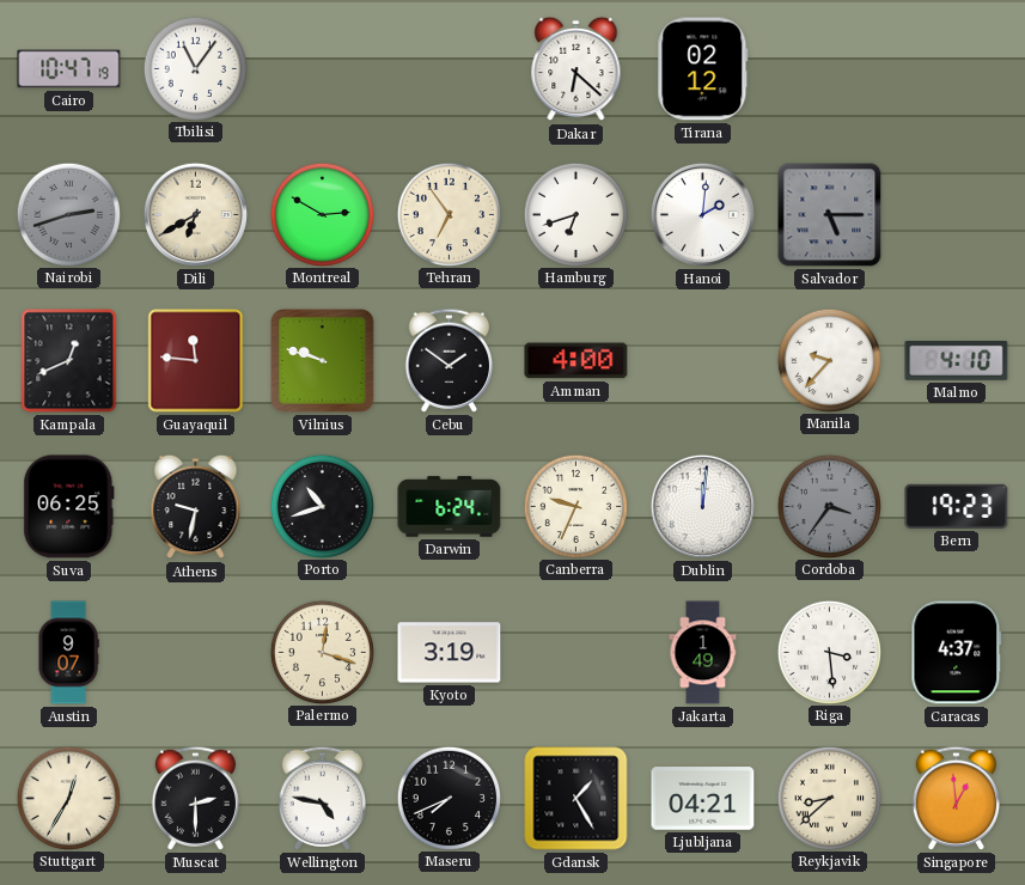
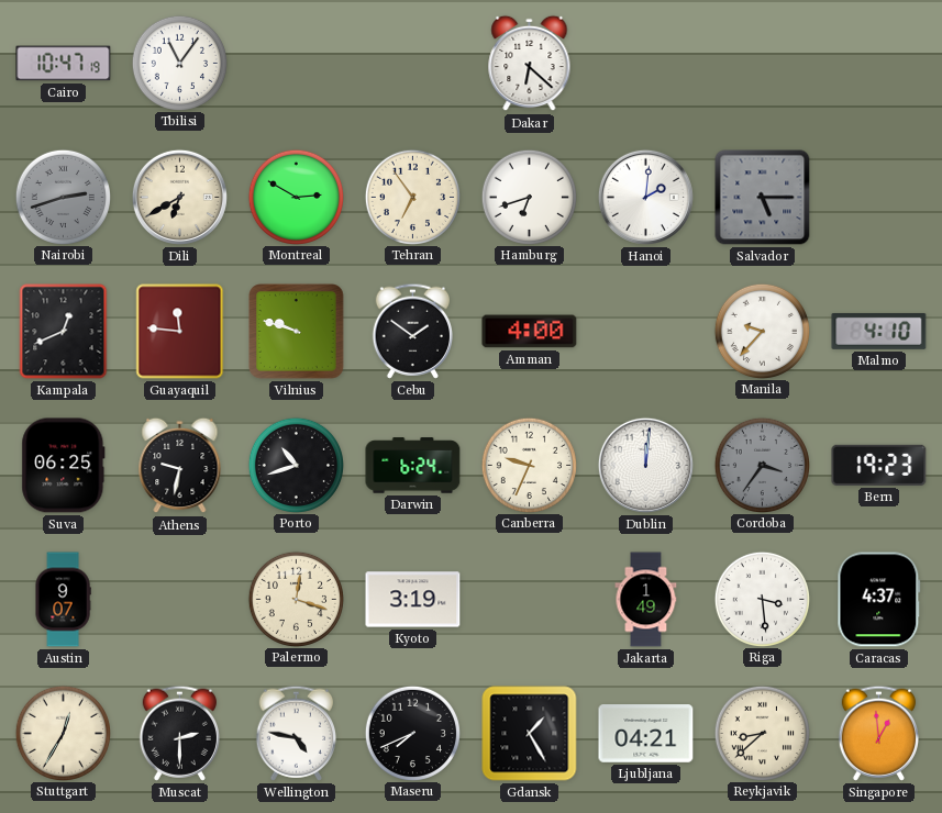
Tirana: 02:12 -> none
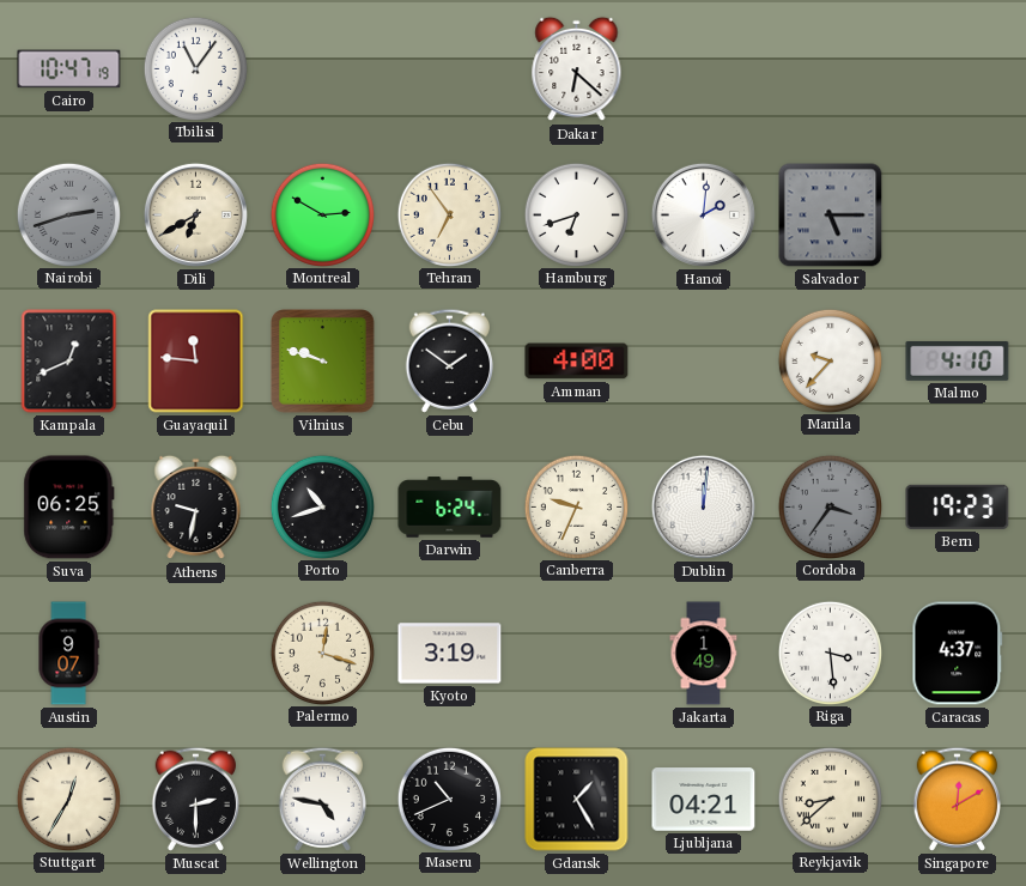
Maseru: 7:41 -> 10:41
Singapore: 12:59 -> 12:10
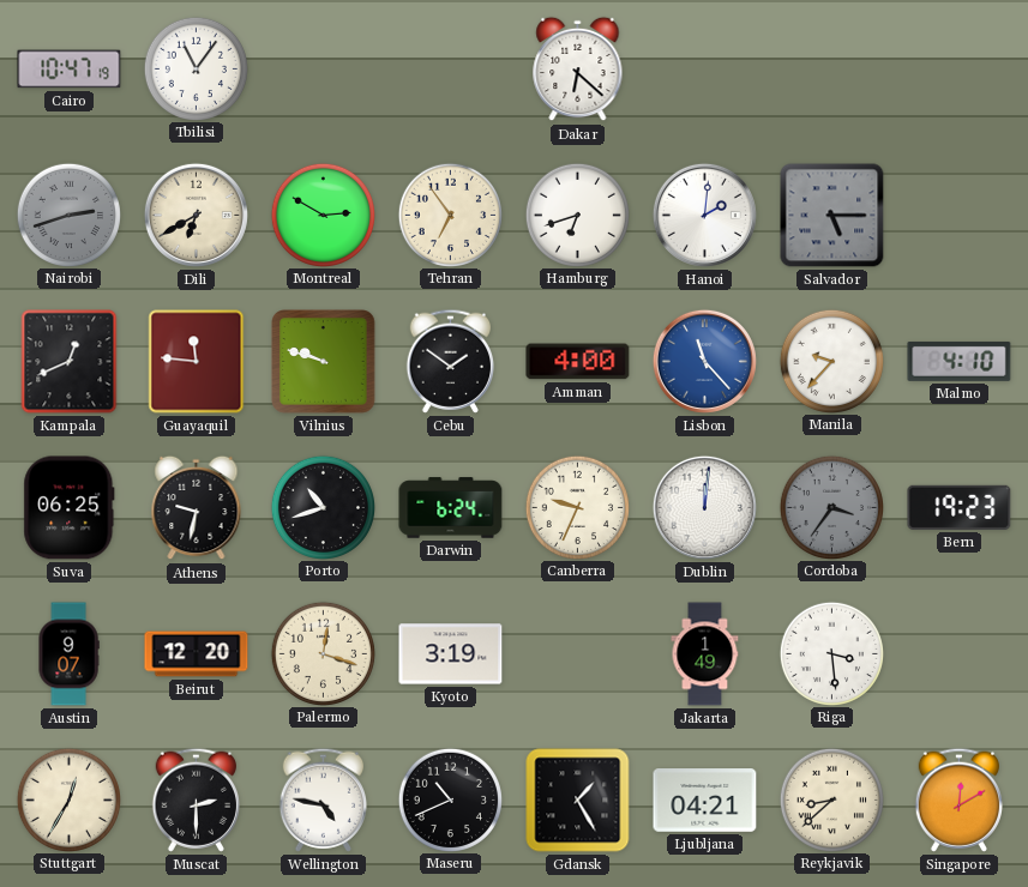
Lisbon: none -> 11:23
Beirut: none -> 12:20
Caracas: 4:37 -> none
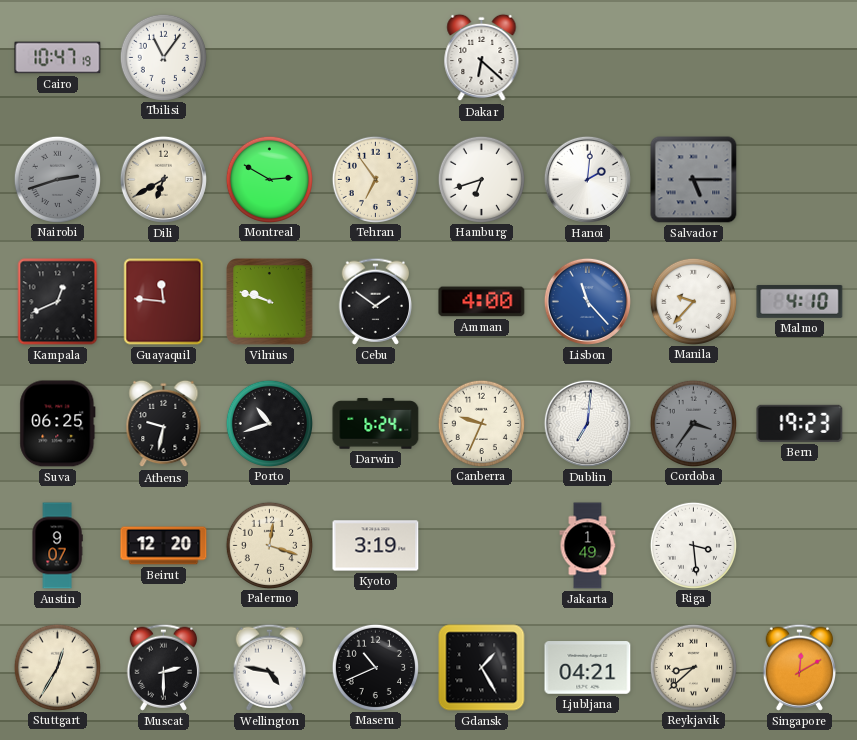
Dublin: 12:01 -> 7:01
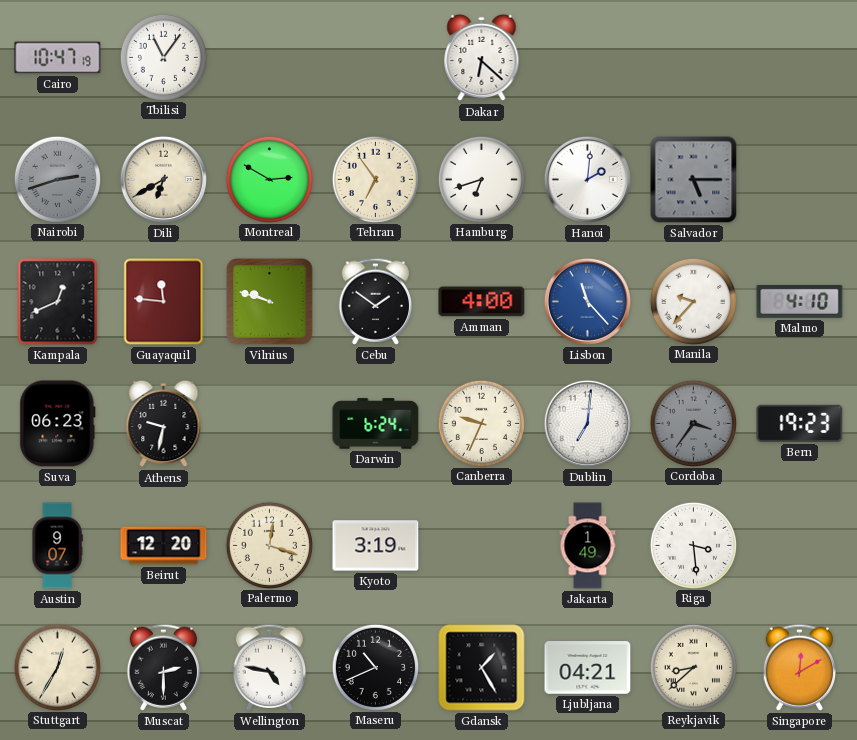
Suva: 06:25 -> 06:23
Porto: 10:42 -> none
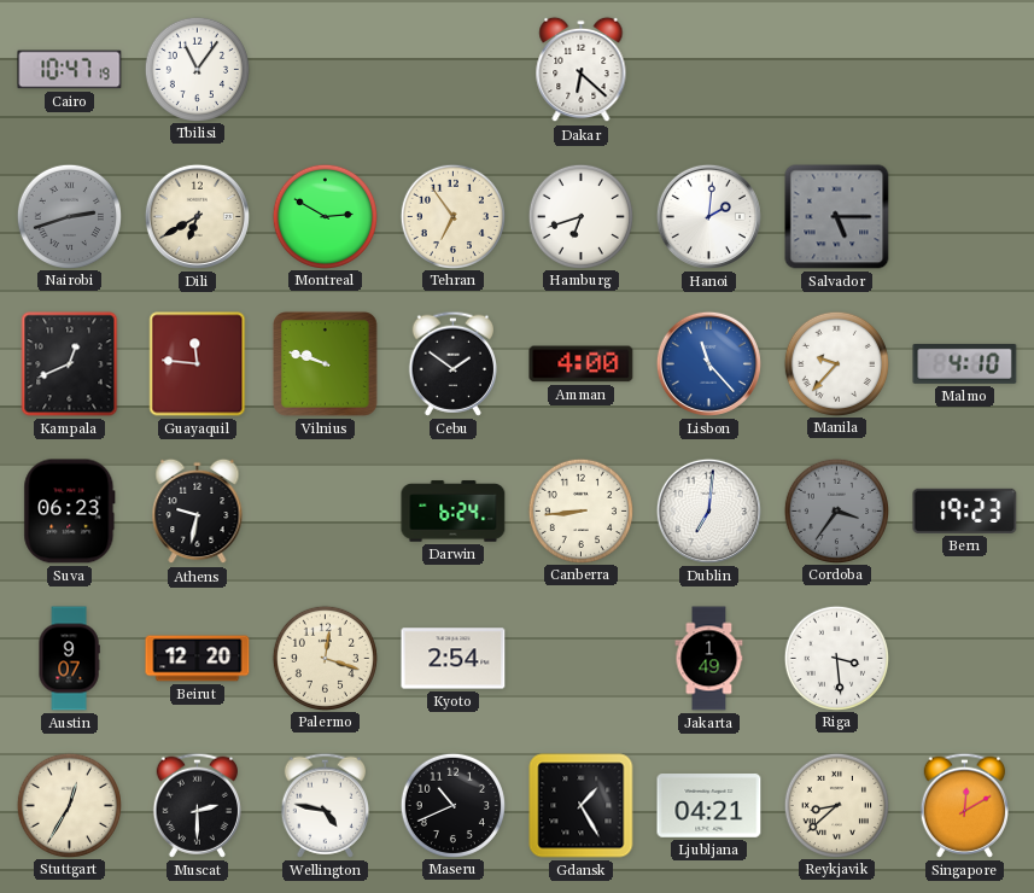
Canberra: 9:34 -> 8:44
Kyoto: 3:19 -> 2:54
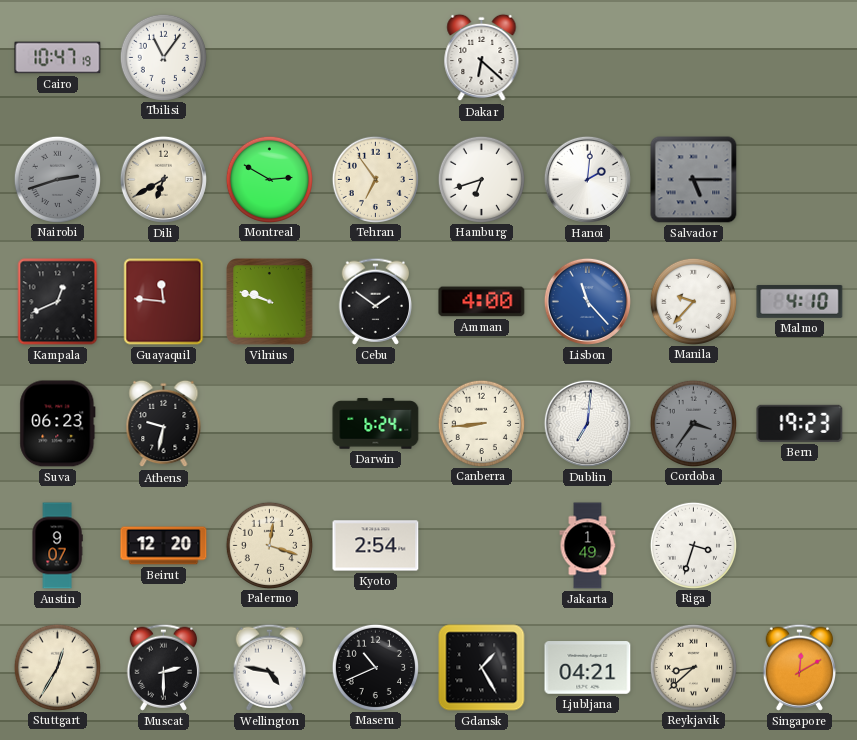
Riga: 3:29 -> 3:33
